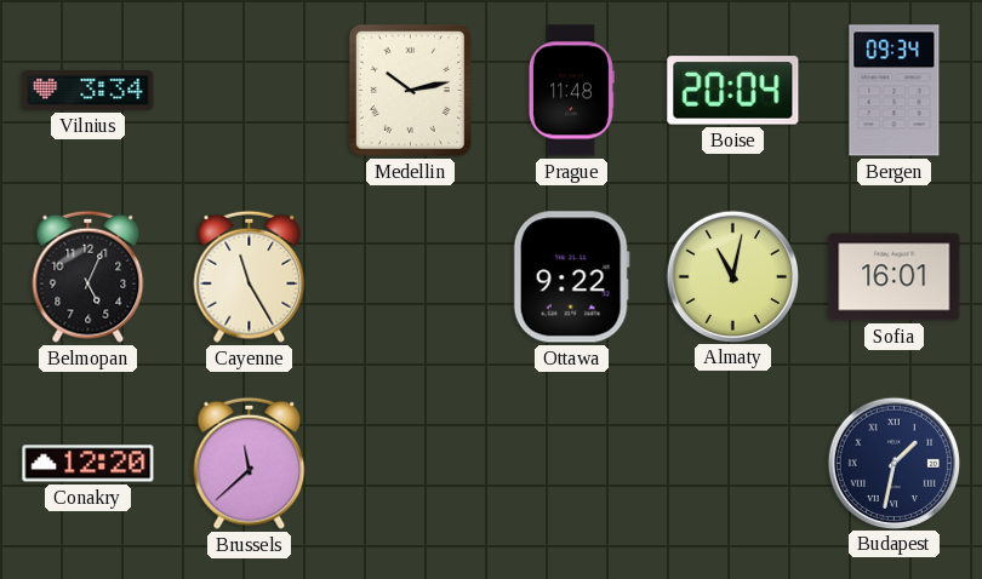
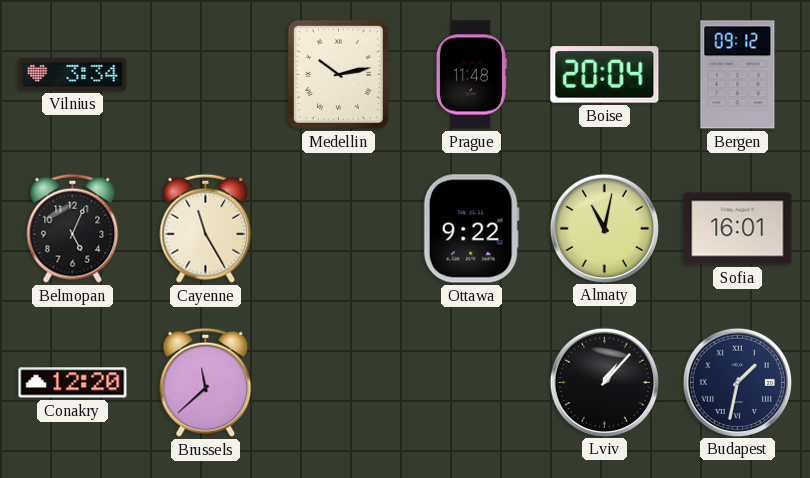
Bergen: 09:34 -> 09:12
Lviv: none -> 1:07
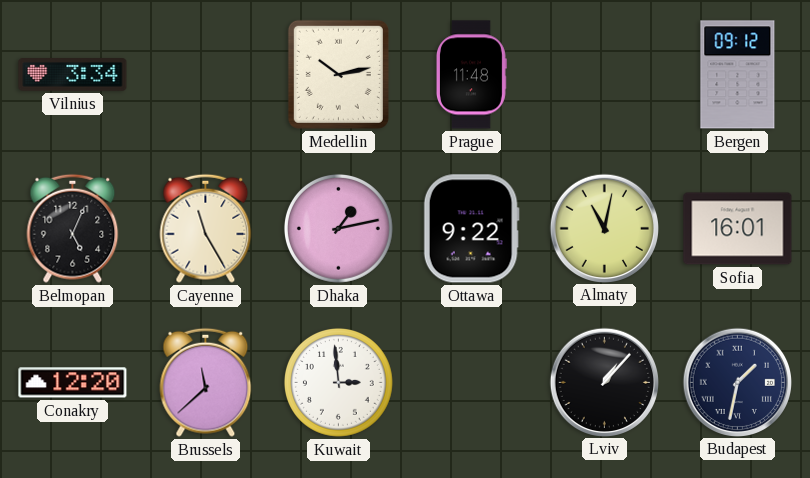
Boise: 20:04 -> none
Dhaka: none -> 1:13
Kuwait: none -> 2:59
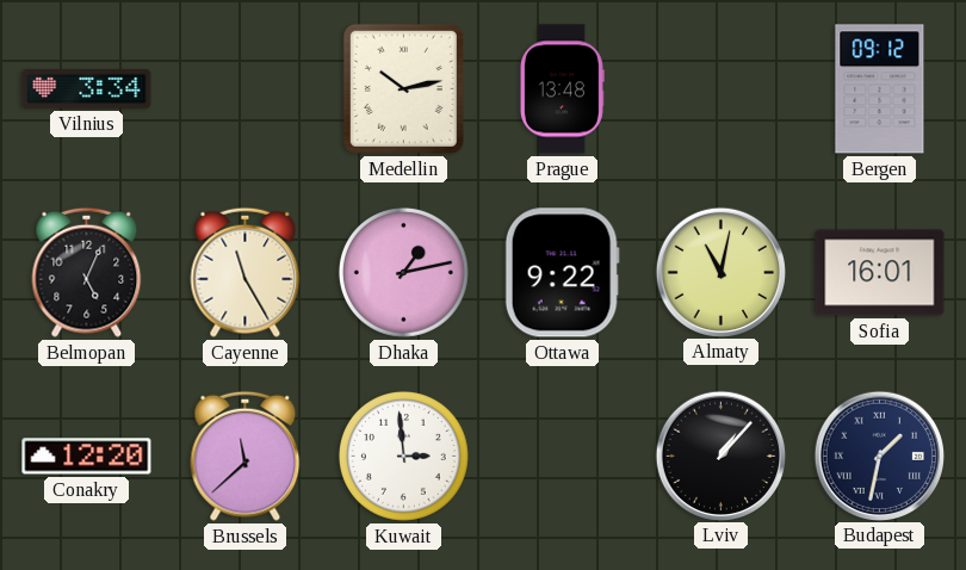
Prague: 11:48 -> 13:48
